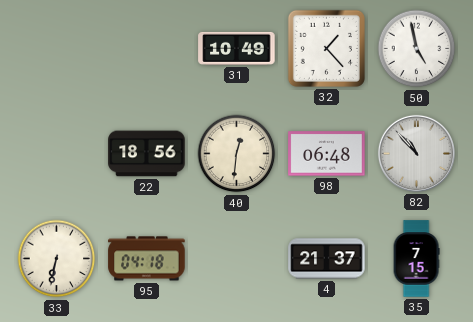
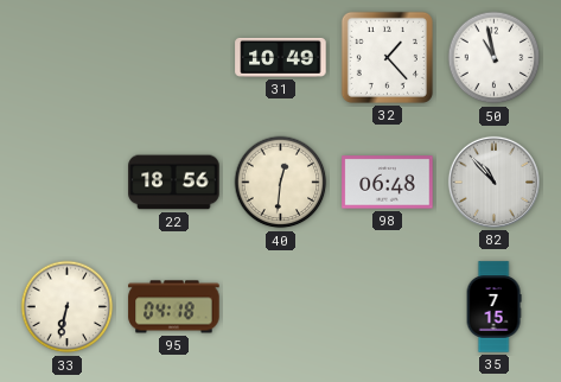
50: 4:58 -> 10:58
4: 21:37 -> none
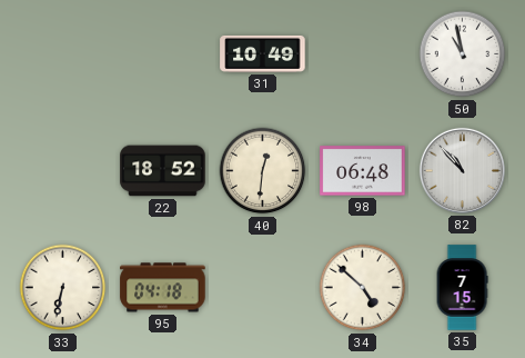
32: 1:23 -> none
22: 18:56 -> 18:52
34: none -> 4:52
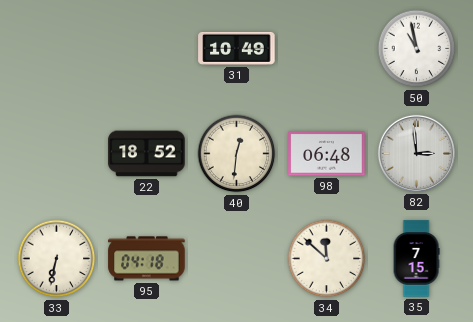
82: 10:53 -> 2:59
34: 4:52 -> 11:52
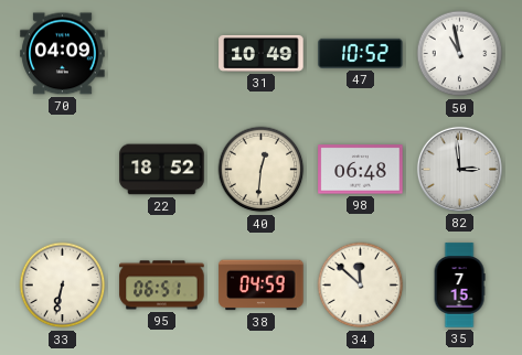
70: none -> 04:09
47: none -> 10:52
95: 04:18 -> 06:51
38: none -> 04:59
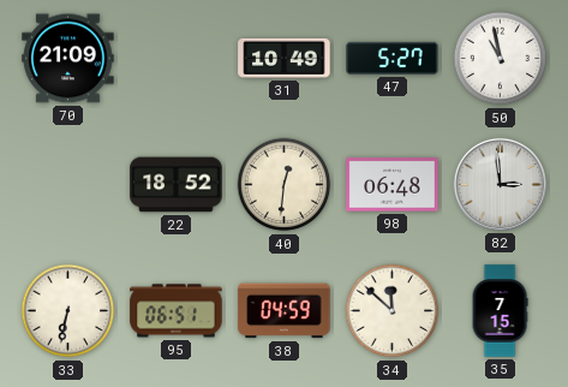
70: 04:09 -> 21:09
47: 10:52 -> 5:27
